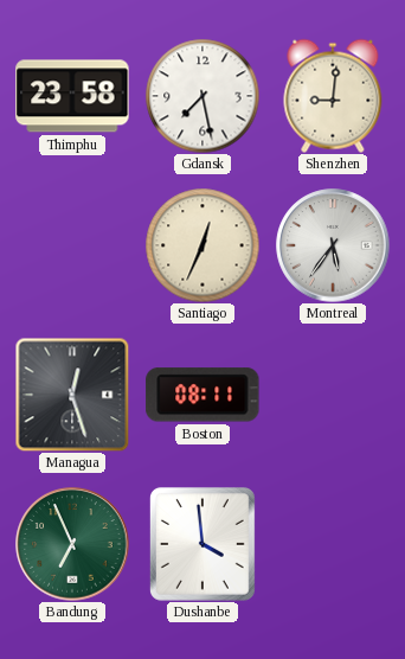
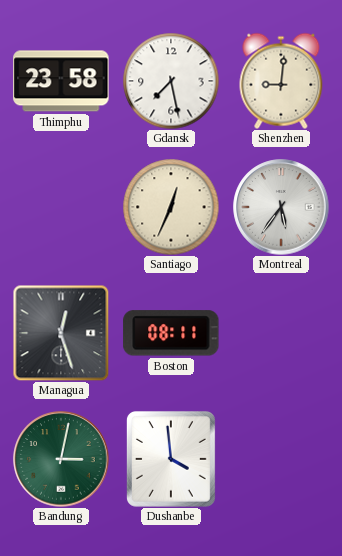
Bandung: 6:56 -> 3:02
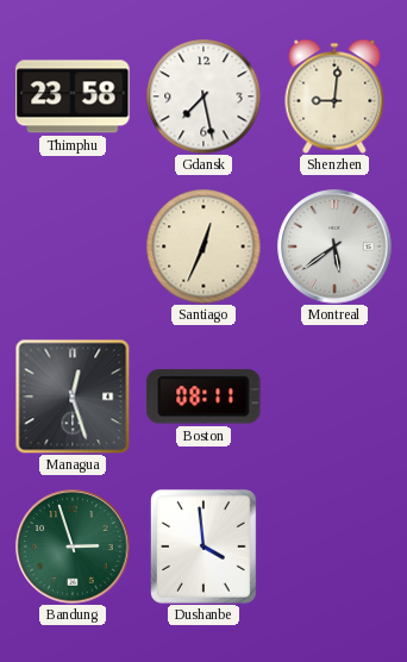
Montreal: 5:36 -> 5:39
Bandung: 3:02 -> 2:57
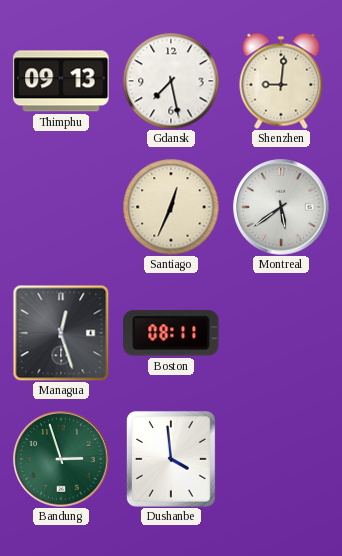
Thimphu: 23:58 -> 09:13
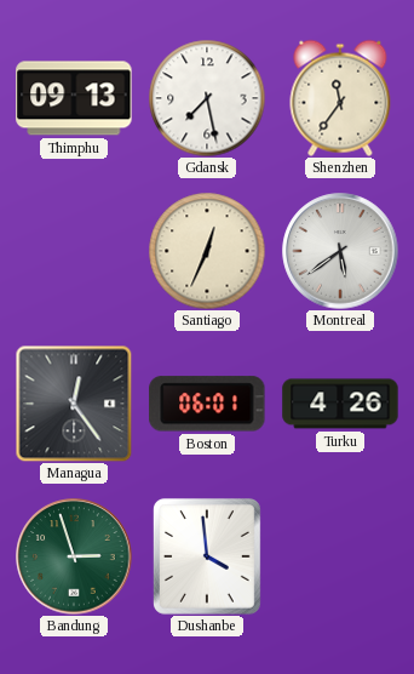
Shenzhen: 9:01 -> 11:36
Managua: 12:27 -> 12:24
Boston: 08:11 -> 06:01
Turku: none -> 4:26
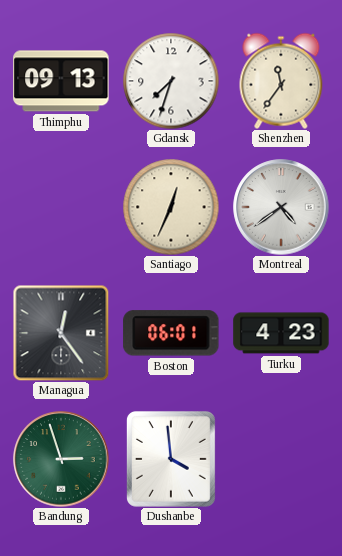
Gdansk: 7:28 -> 7:33
Montreal: 5:39 -> 4:39
Turku: 4:26 -> 4:23
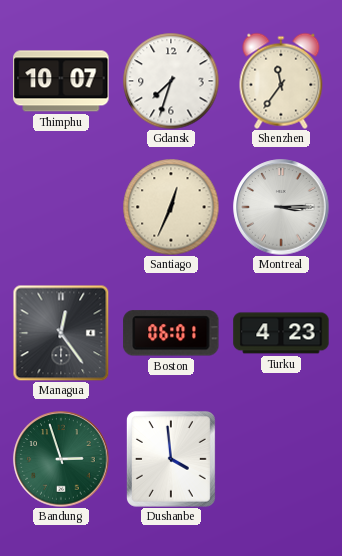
Thimphu: 09:13 -> 10:07
Montreal: 4:39 -> 3:15
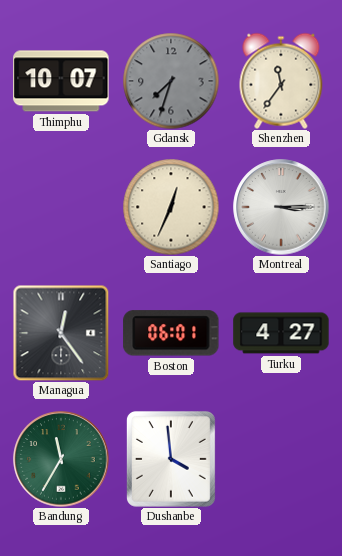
Gdansk dial: white -> grey
Turku: 4:23 -> 4:27
Bandung: 2:57 -> 11:35
